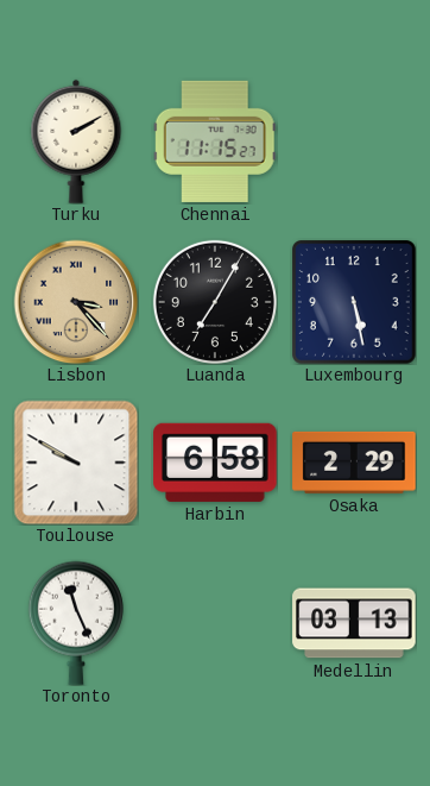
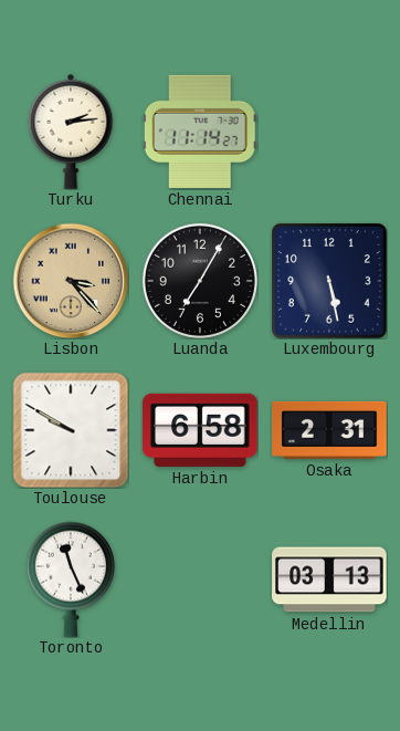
Turku: 2:10 -> 2:14
Chennai: 11:15 -> 11:14
Osaka: 2:29 -> 2:31
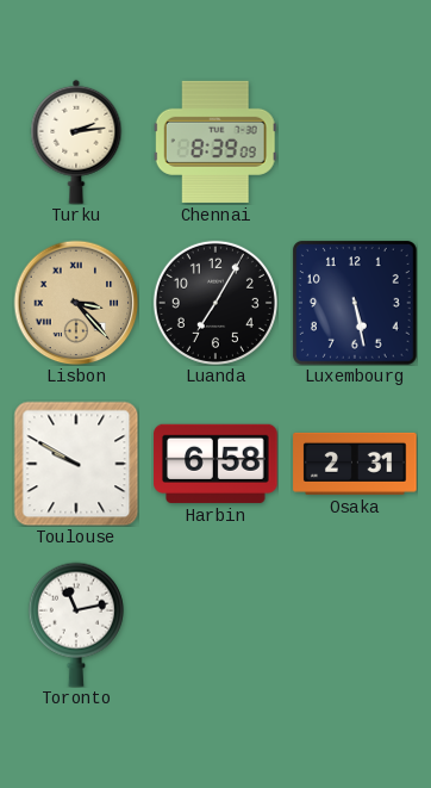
Chennai: 11:14 -> 8:39
Toronto: 11:26 -> 11:13
Medellin: 03:13 -> none
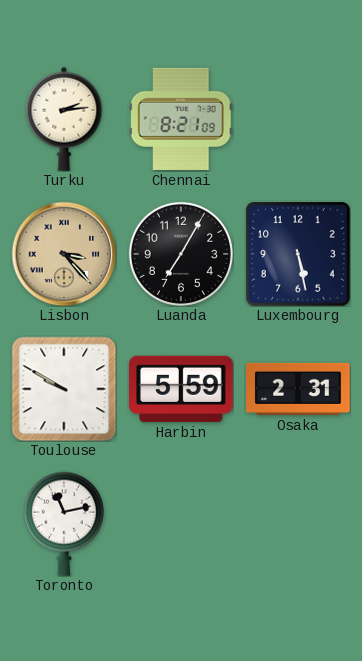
Chennai: 8:39 -> 8:21
Harbin: 6:58 -> 5:59
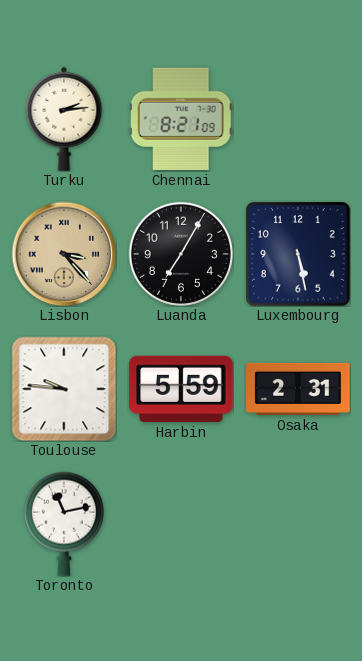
Toulouse: 9:50 -> 9:46
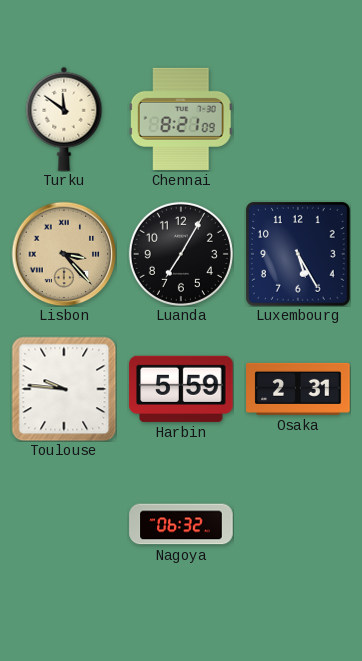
Turku: 2:14 -> 11:51
Luxembourg: 5:28 -> 5:25
Toronto: 11:13 -> none
Nagoya: none -> 06:32
